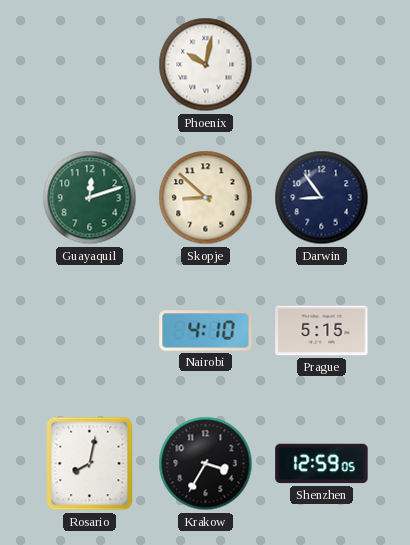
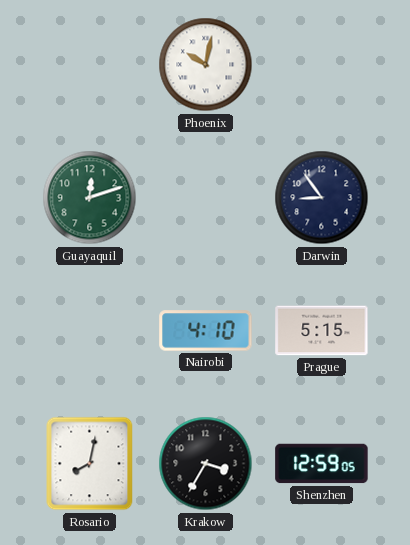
Skopje: 8:52 -> none
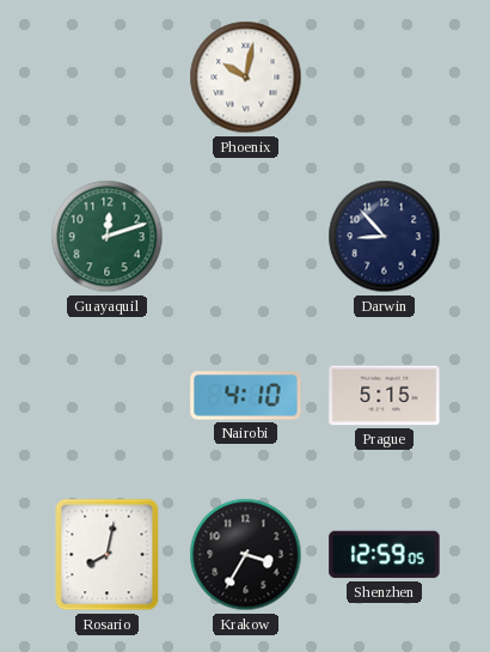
Darwin: 8:54 -> 8:53
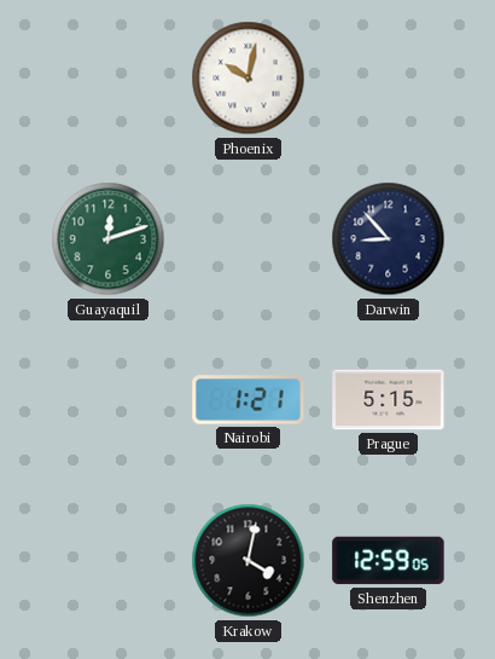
Nairobi: 4:10 -> 1:21
Rosario: 8:02 -> none
Krakow: 3:35 -> 4:02
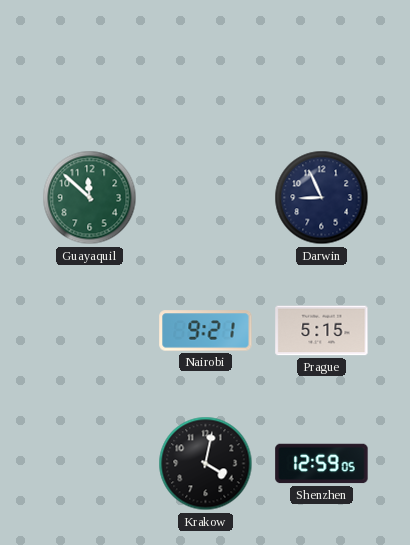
Phoenix: 10:02 -> none
Guayaquil: 12:12 -> 11:52
Darwin: 8:53 -> 8:56
Nairobi: 1:21 -> 9:21
